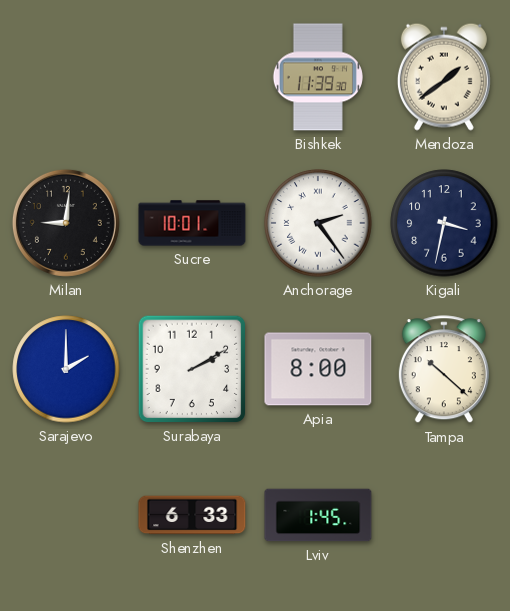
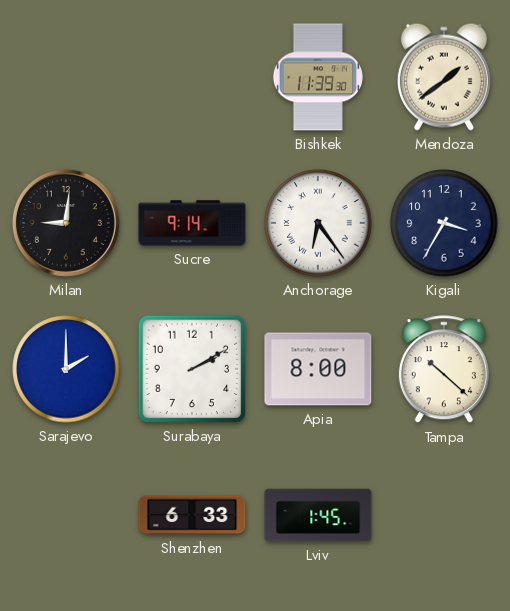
Sucre: 10:01 -> 9:14
Anchorage: 2:24 -> 6:24
Kigali: 3:32 -> 3:35
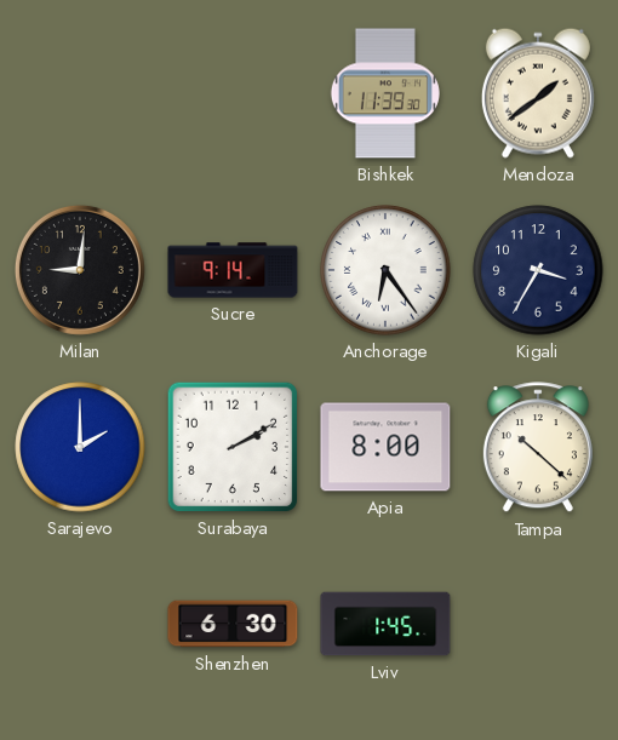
Shenzhen: 6:33 -> 6:30
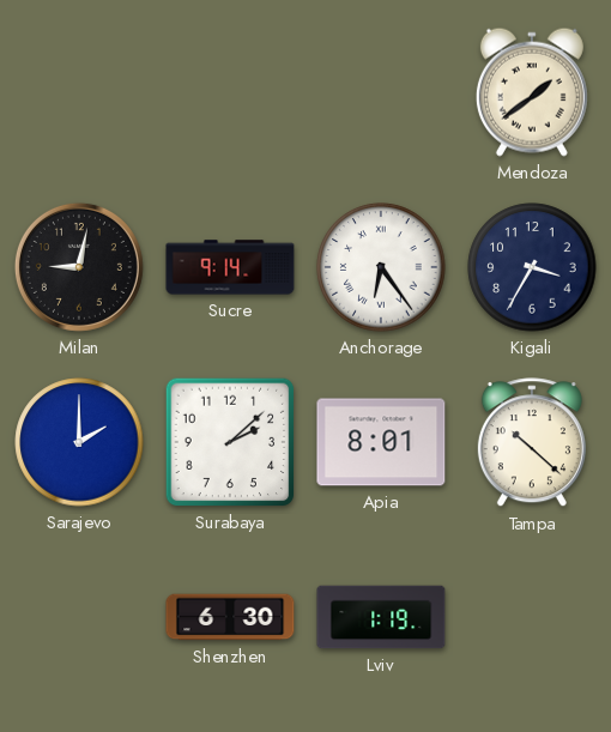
Bishkek: 11:39 -> none
Milan: 9:01 -> 9:02
Surabaya: 2:10 -> 2:08
Apia: 8:00 -> 8:01
Lviv: 1:45 -> 1:19
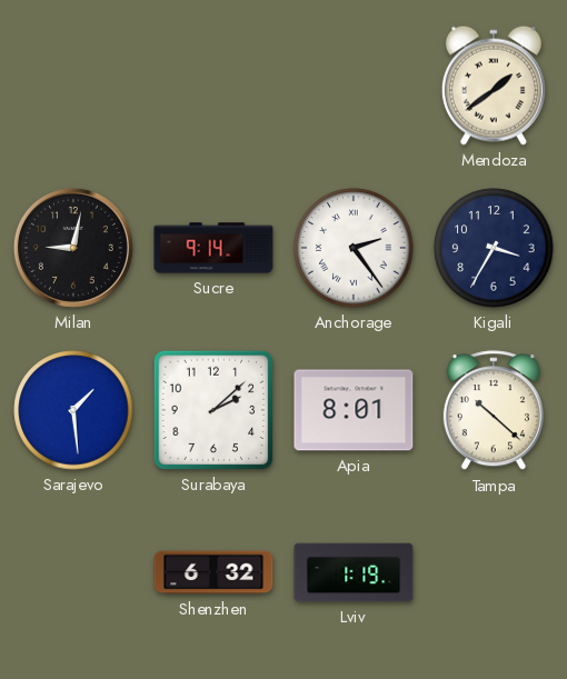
Anchorage: 6:24 -> 2:24
Sarajevo: 2:00 -> 1:29
Shenzhen: 6:30 -> 6:32
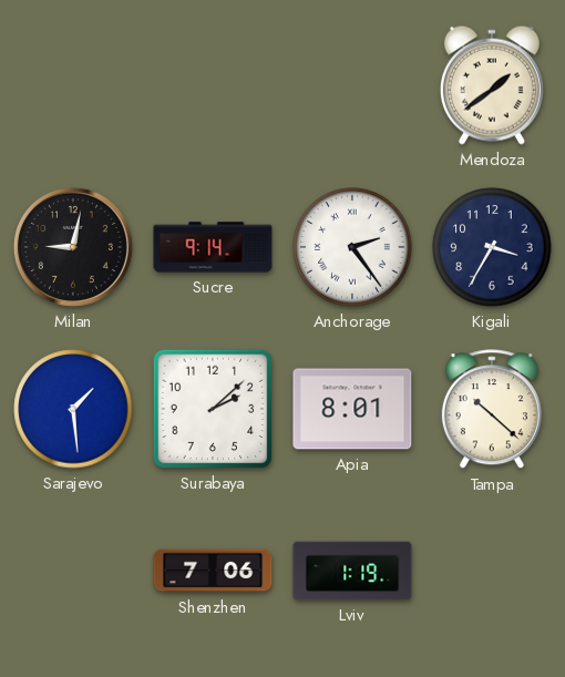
Shenzhen: 6:32 -> 7:06
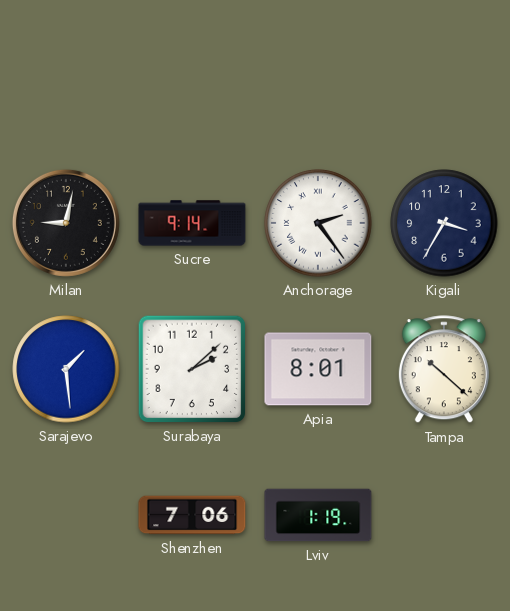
Mendoza: 1:39 -> none
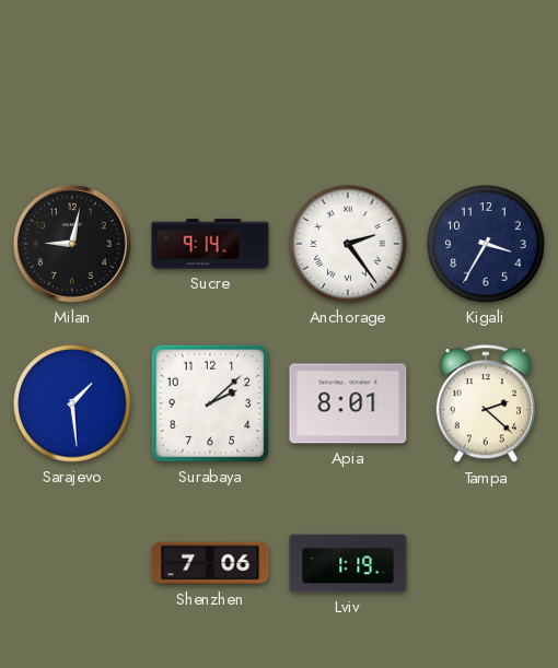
Tampa: 10:22 -> 2:22
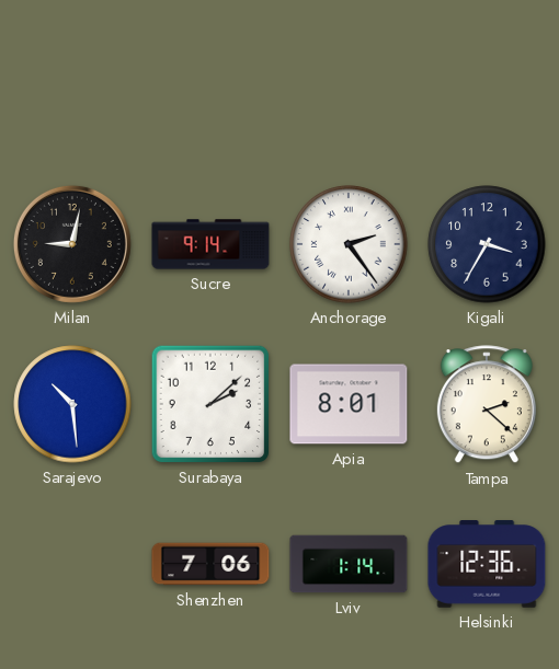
Sarajevo: 1:29 -> 10:29
Lviv: 1:19 -> 1:14
Helsinki: none -> 12:36
